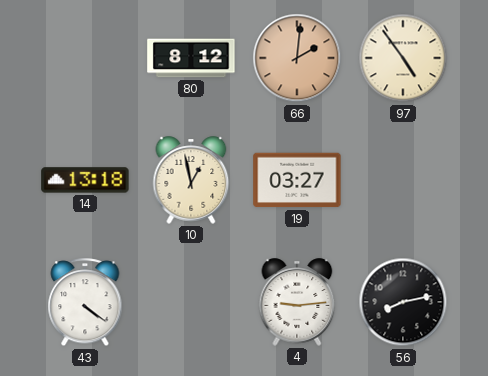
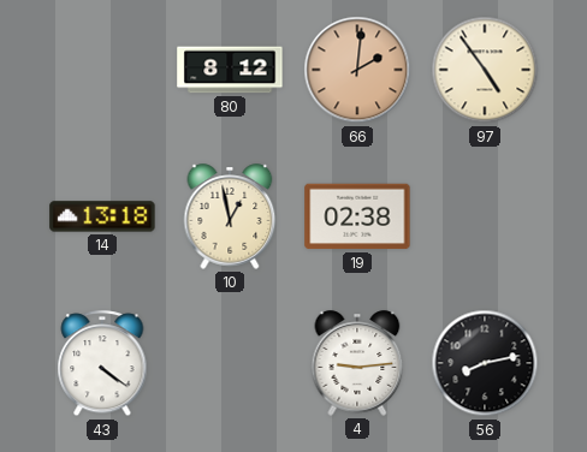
19: 03:27 -> 02:38
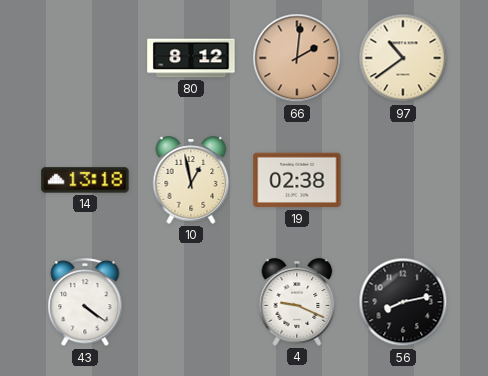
97: 4:54 -> 10:39
4: 9:14 -> 9:19
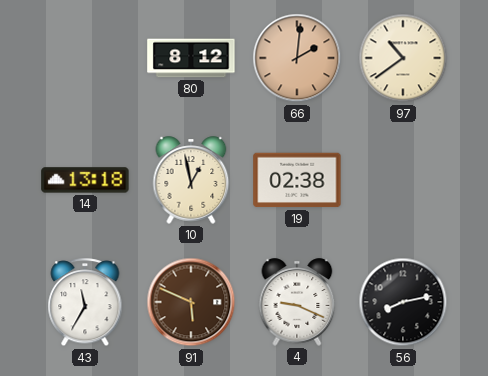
43: 4:21 -> 11:35
91: none -> 5:49
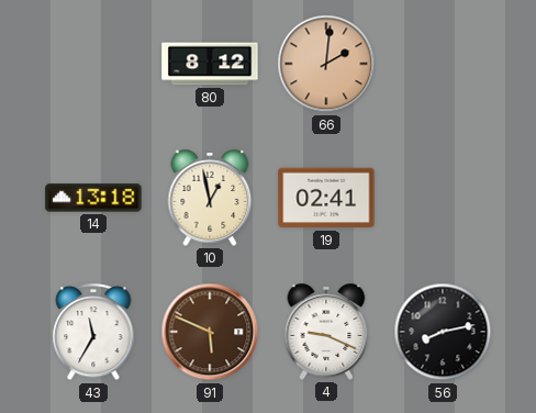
97: 10:39 -> none
19: 02:38 -> 02:41
